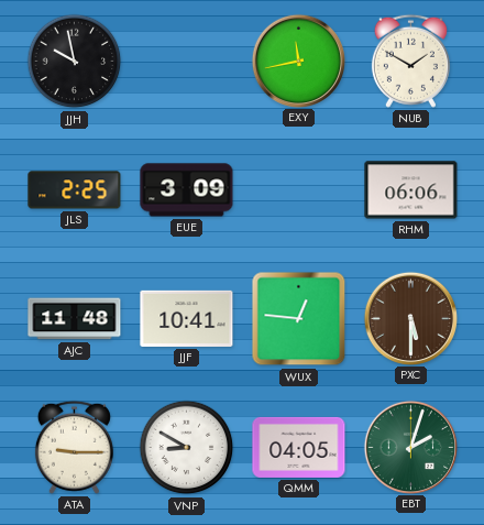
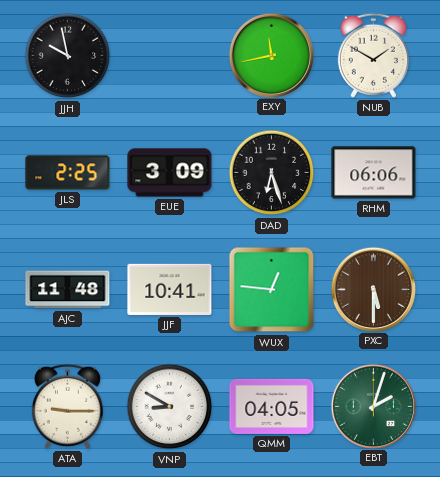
DAD: none -> 6:27
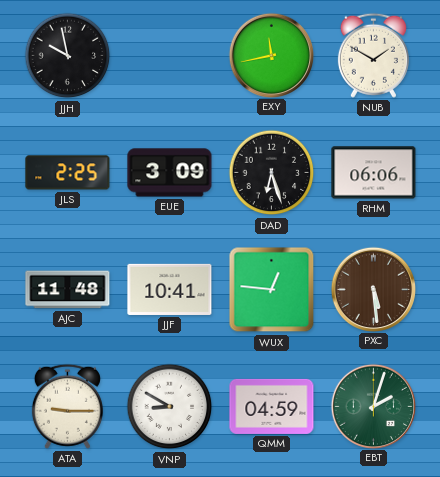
PXC: 5:30 -> 5:29
QMM: 04:05 -> 04:59
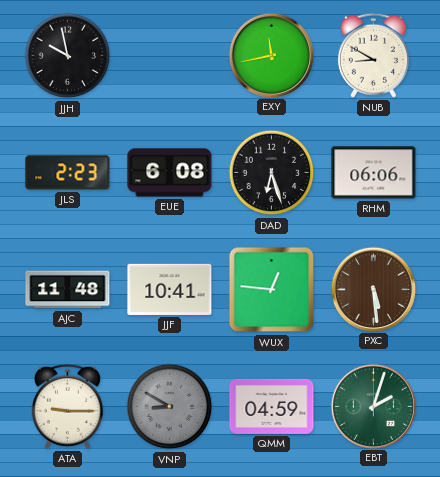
NUB: 1:50 -> 8:50
JLS: 2:25 -> 2:23
EUE: 3:09 -> 6:08
VNP dial: white -> grey
